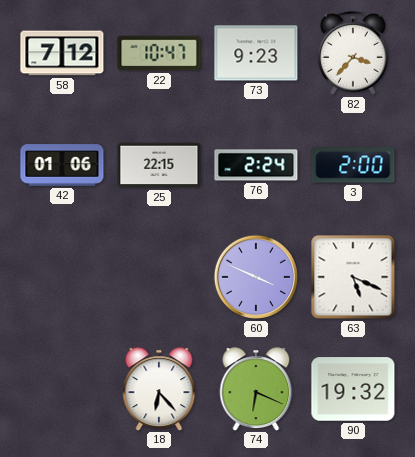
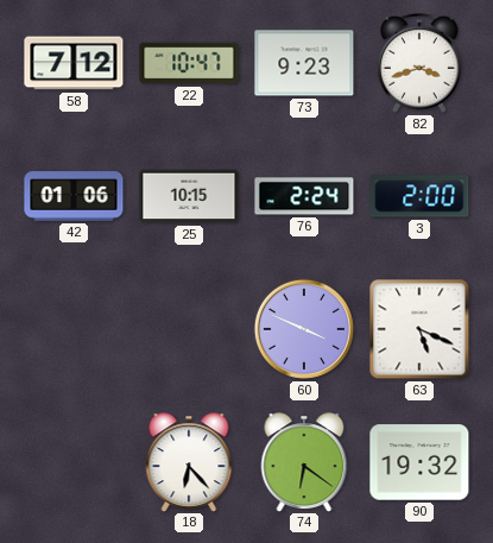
82: 3:37 -> 3:42
25: 22:15 -> 10:15
74: 6:19 -> 6:21
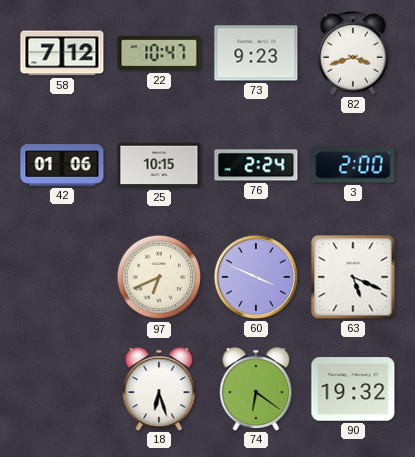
97: none -> 6:41
18: 6:23 -> 6:27
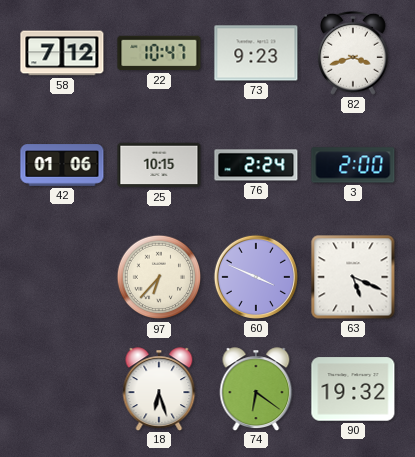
97: 6:41 -> 6:37
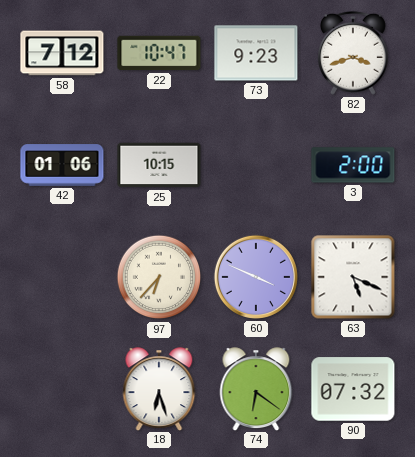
76: 2:24 -> none
90: 19:32 -> 07:32
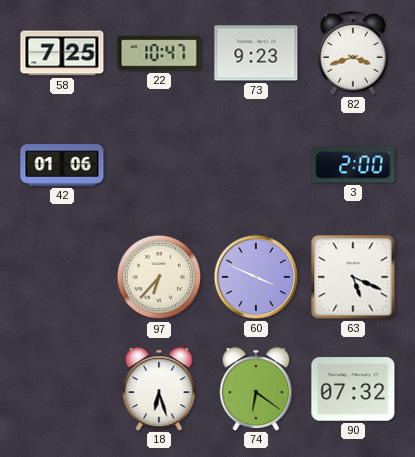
58: 7:12 -> 7:25
25: 10:15 -> none
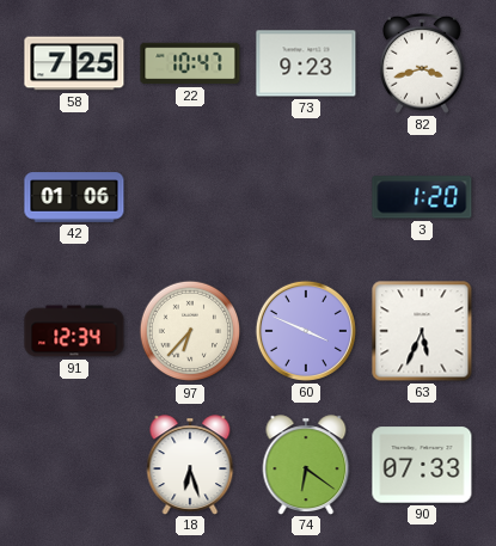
3: 2:00 -> 1:20
91: none -> 12:34
63: 5:19 -> 5:34
90: 07:32 -> 07:33
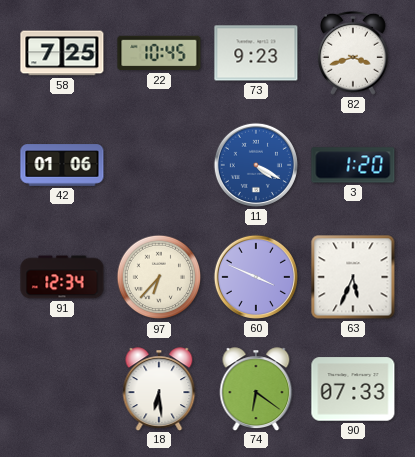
22: 10:47 -> 10:45
11: none -> 4:20
18: 6:27 -> 6:29
